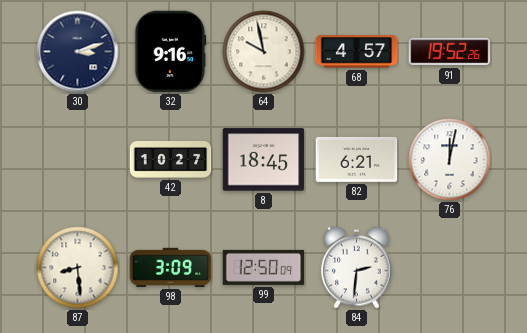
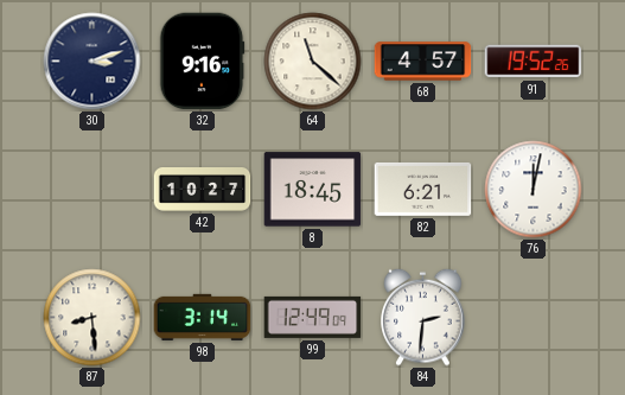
64: 9:58 -> 11:22
98: 3:09 -> 3:14
99: 12:50 -> 12:49
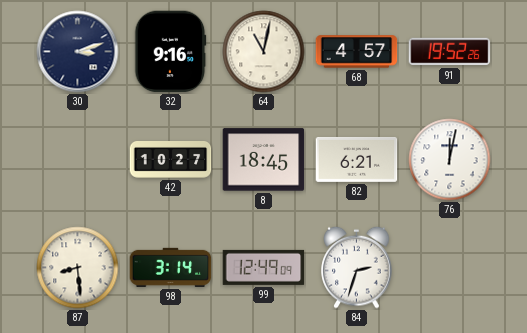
64: 11:22 -> 11:02
84: 2:31 -> 2:33
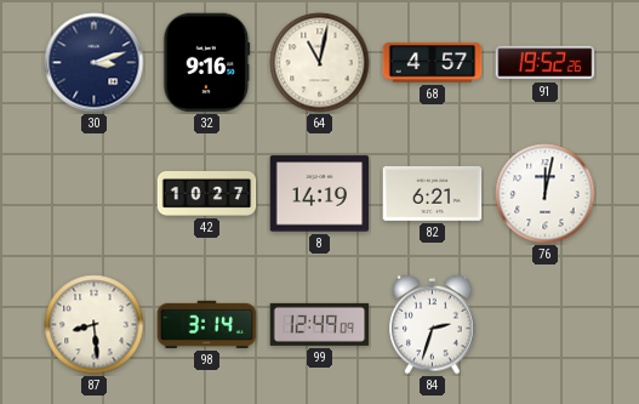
8: 18:45 -> 14:19
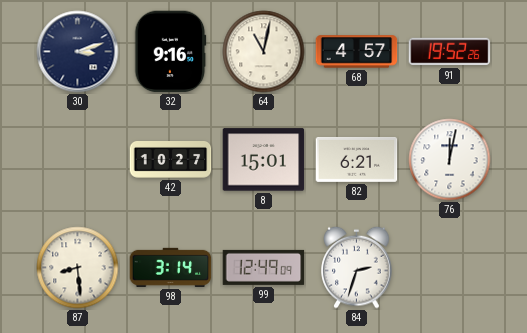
8: 14:19 -> 15:01
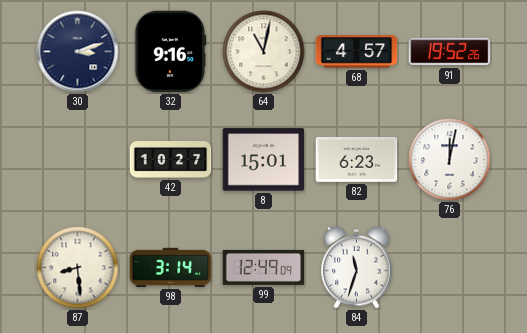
82: 6:21 -> 6:23
84: 2:33 -> 11:33
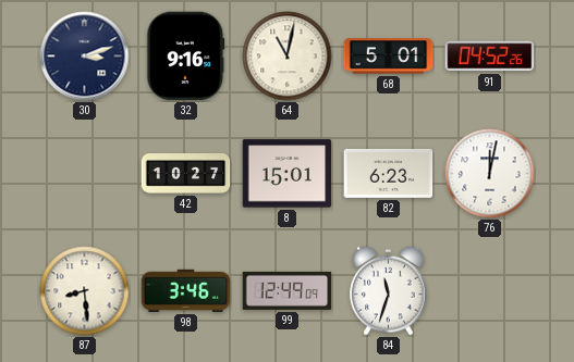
68: 4:57 -> 5:01
91: 19:52 -> 04:52
98: 3:14 -> 3:46
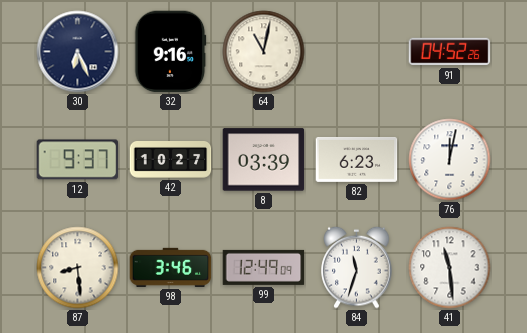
30: 3:12 -> 6:26
68: 5:01 -> none
12: none -> 9:37
8: 15:01 -> 03:39
41: none -> 11:29
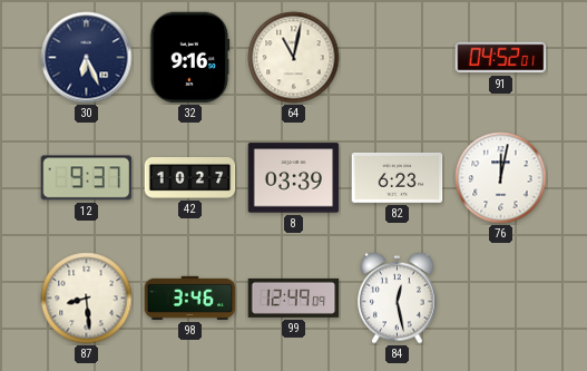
91: 04:52:26 -> 04:52:01
84: 11:33 -> 12:28
41: 11:29 -> none
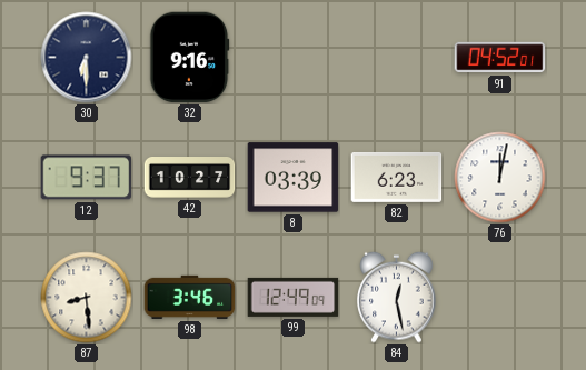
30: 6:26 -> 6:30
64: 11:02 -> none
